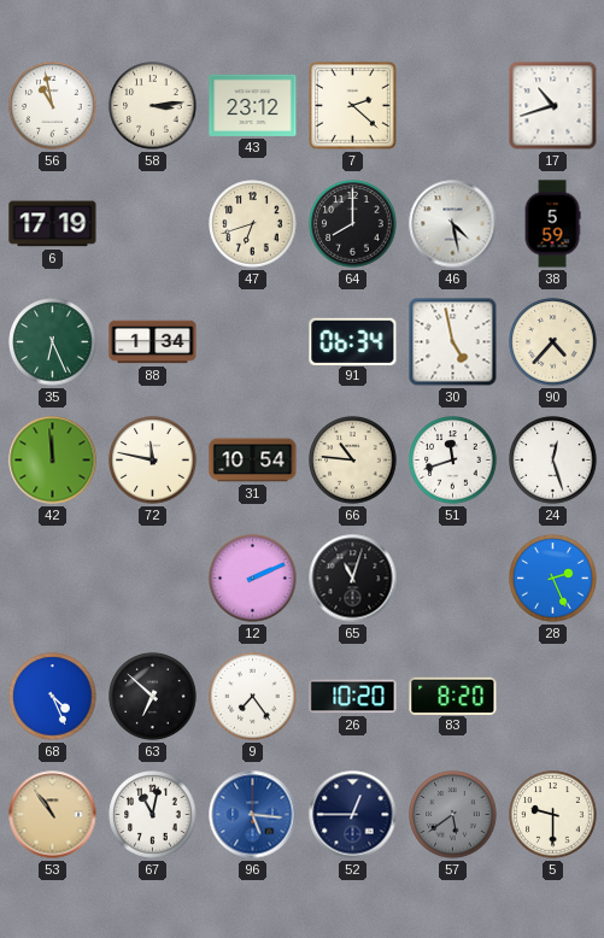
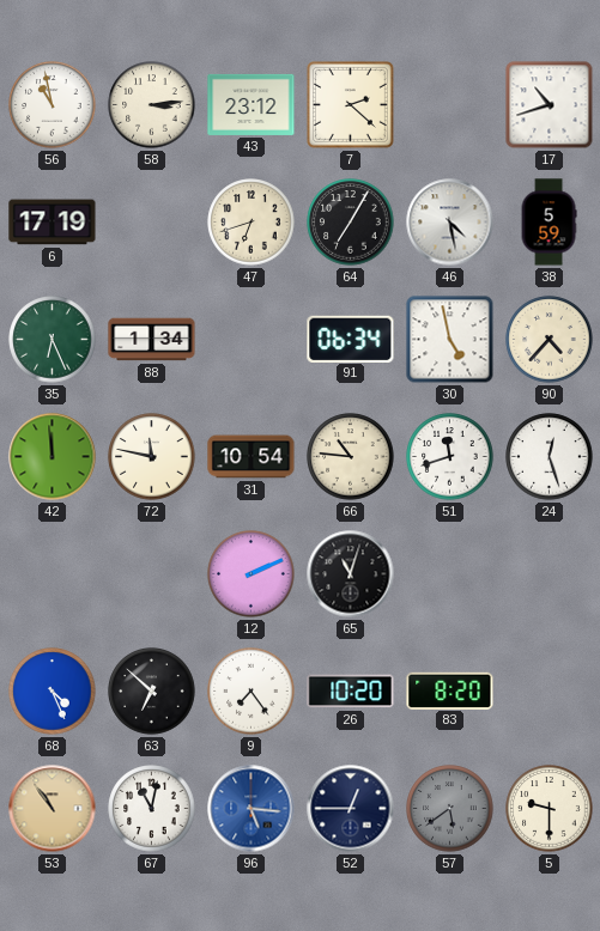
64: 8:00 -> 7:05
28: 2:26 -> none
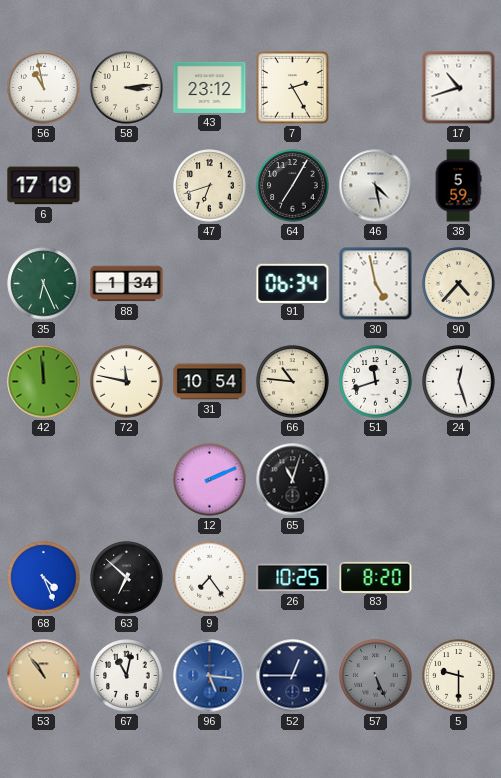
7: 2:22 -> 2:25
26: 10:20 -> 10:25
57: 5:39 -> 5:26
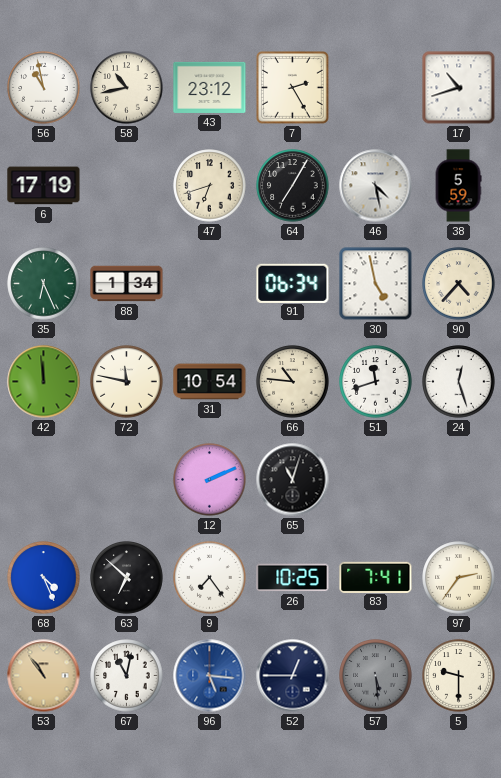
58: 3:14 -> 10:43
83: 8:20 -> 7:41
97: none -> 2:36
57: 5:26 -> 5:29
